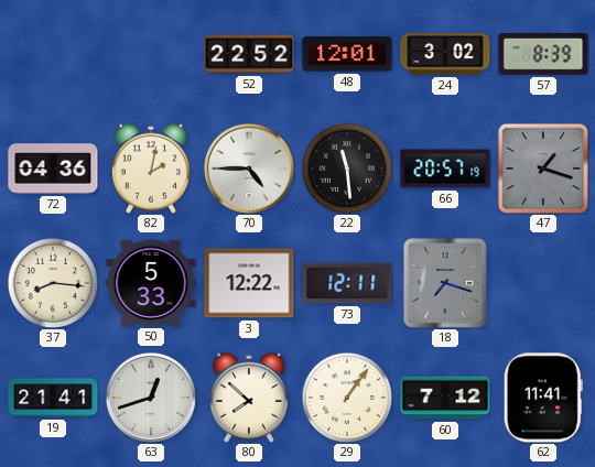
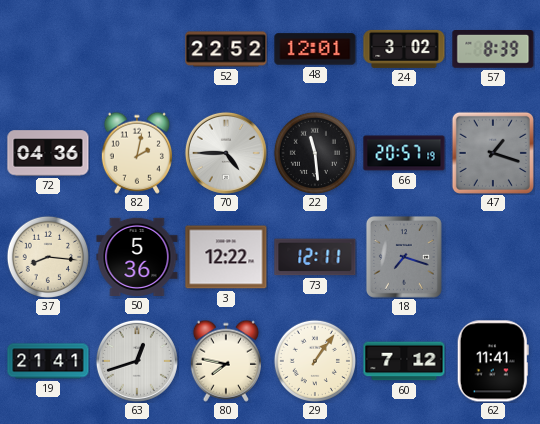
50: 5:33 -> 5:36
80: 7:52 -> 7:47
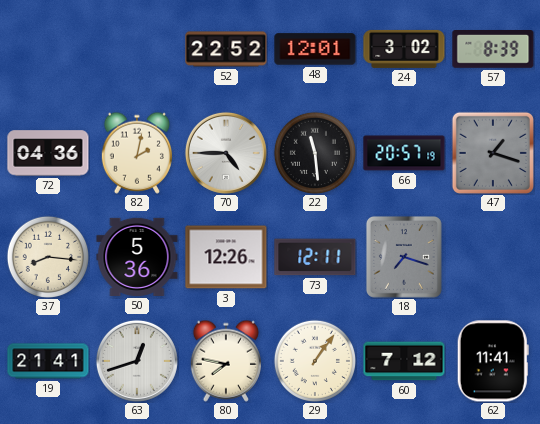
3: 12:22 -> 12:26
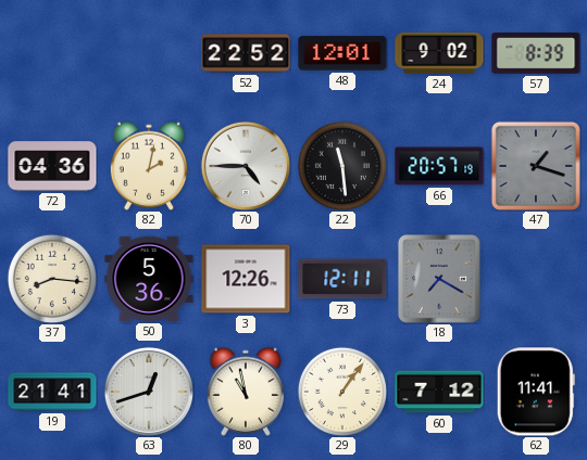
24: 3:02 -> 9:02
18: 7:18 -> 7:20
80: 7:47 -> 10:58
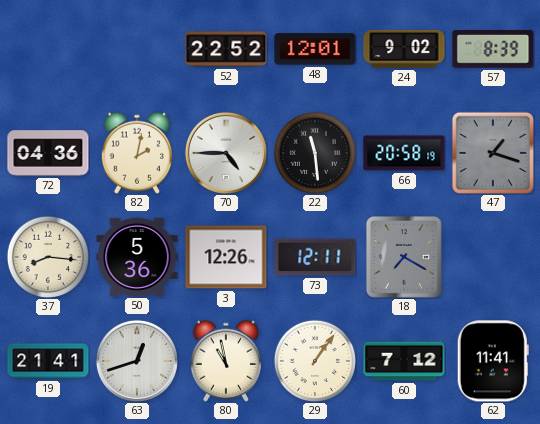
66: 20:57 -> 20:58
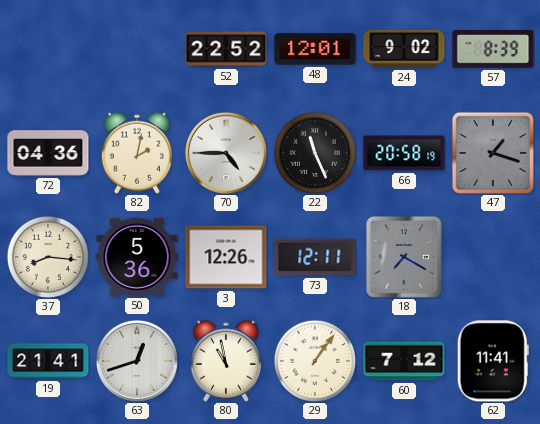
22: 11:29 -> 11:26
